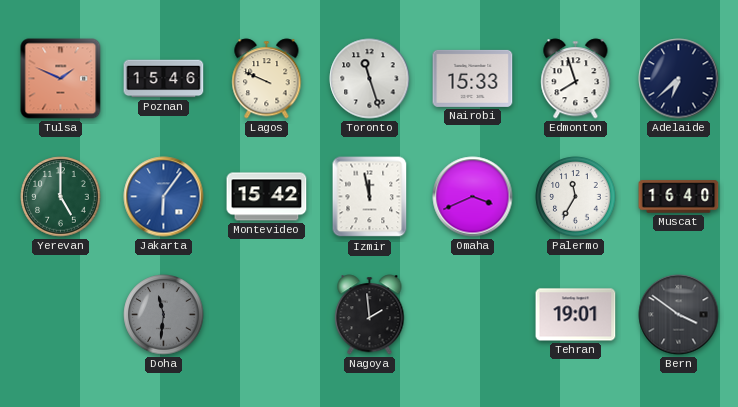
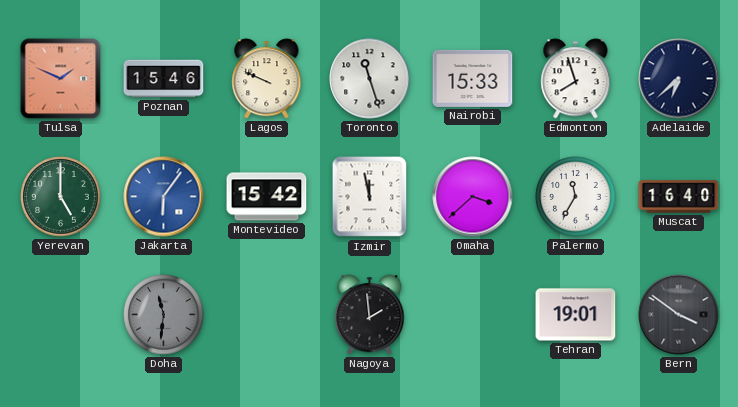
Omaha: 3:41 -> 3:38
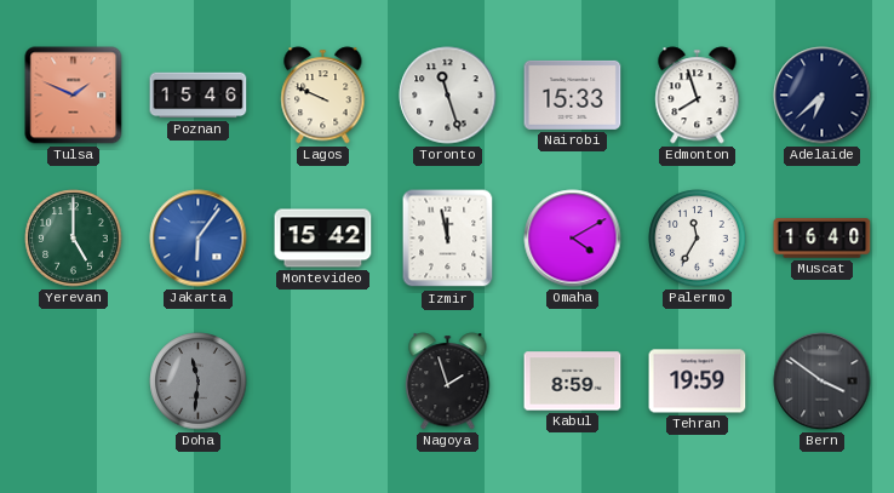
Omaha: 3:38 -> 4:10
Nagoya: 1:59 -> 1:57
Kabul: none -> 8:59
Tehran: 19:01 -> 19:59
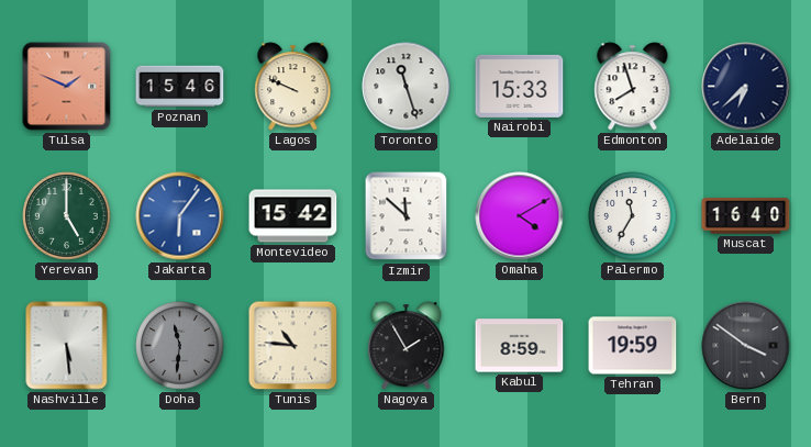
Izmir: 11:58 -> 11:52
Nashville: none -> 5:29
Tunis: none -> 10:46
Nagoya: 1:57 -> 1:55
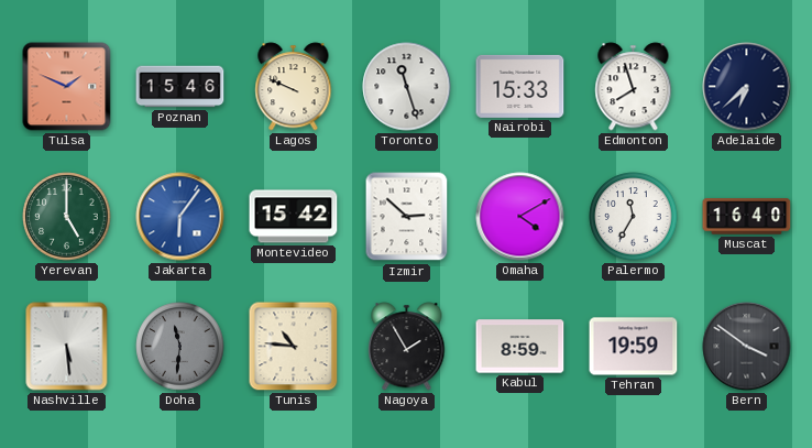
Izmir: 11:52 -> 2:52
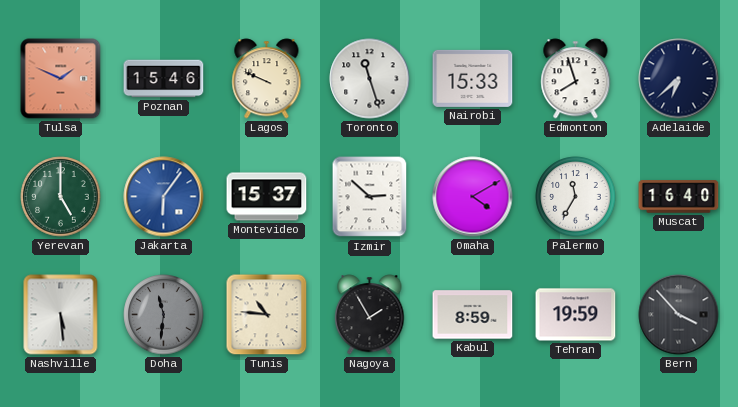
Montevideo: 15:42 -> 15:37
Bern: 3:51 -> 3:53
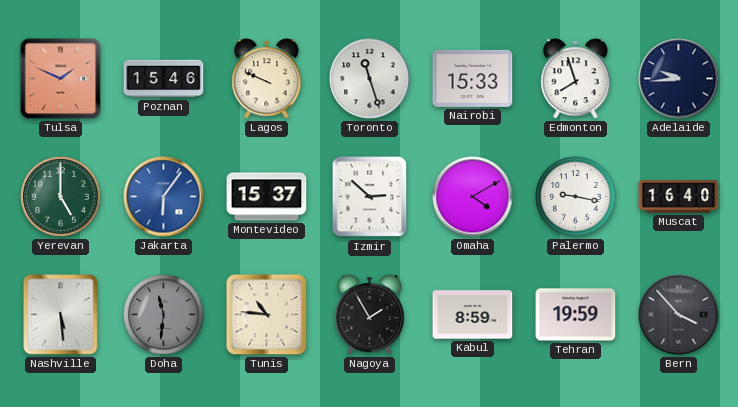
Adelaide: 6:38 -> 9:44
Palermo: 11:35 -> 9:17
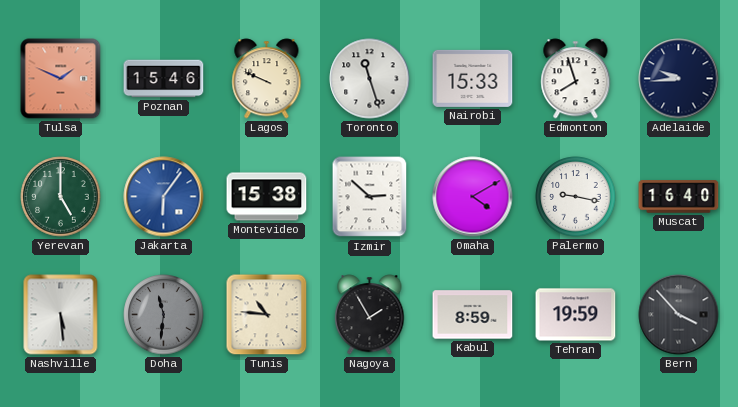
Montevideo: 15:37 -> 15:38
